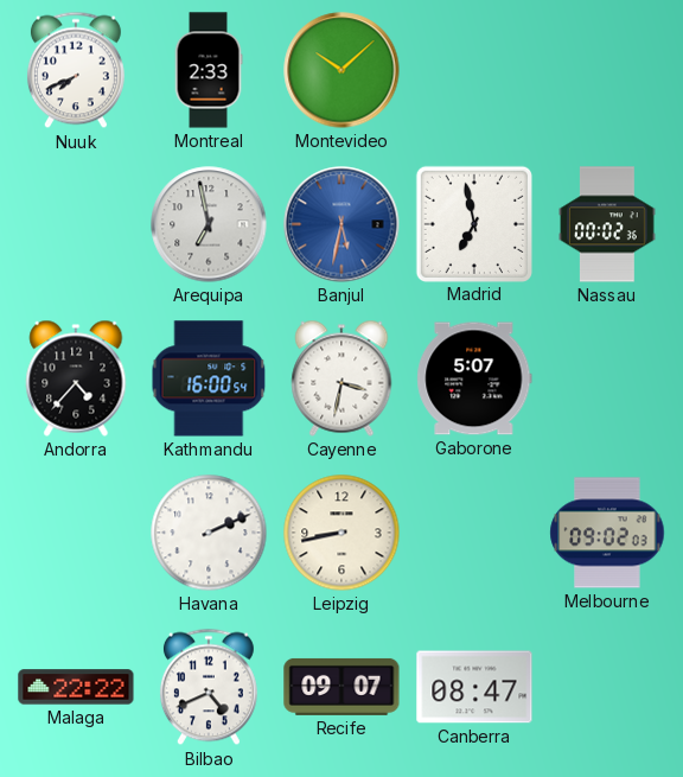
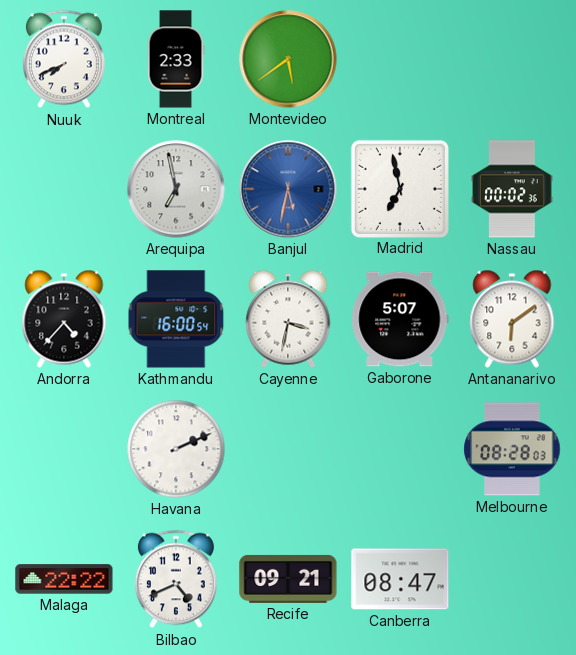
Montevideo: 10:08 -> 5:39
Antananarivo: none -> 6:09
Leipzig: 8:43 -> none
Melbourne: 09:02 -> 08:28
Recife: 09:07 -> 09:21
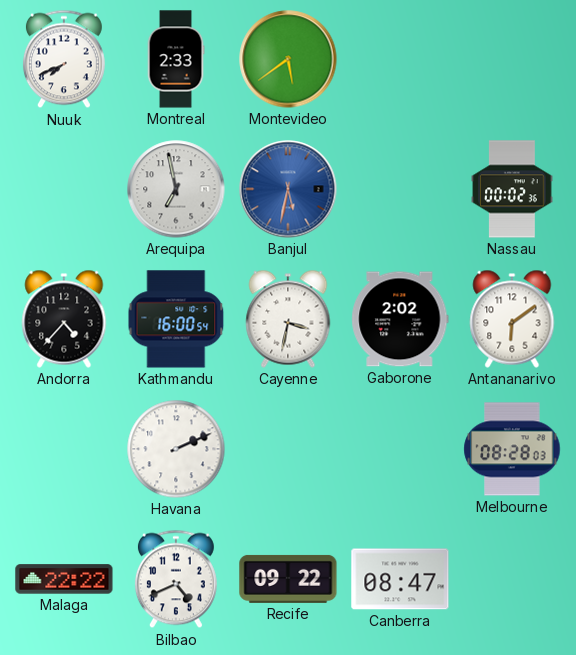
Madrid: 6:58 -> none
Gaborone: 5:07 -> 2:02
Recife: 09:21 -> 09:22
